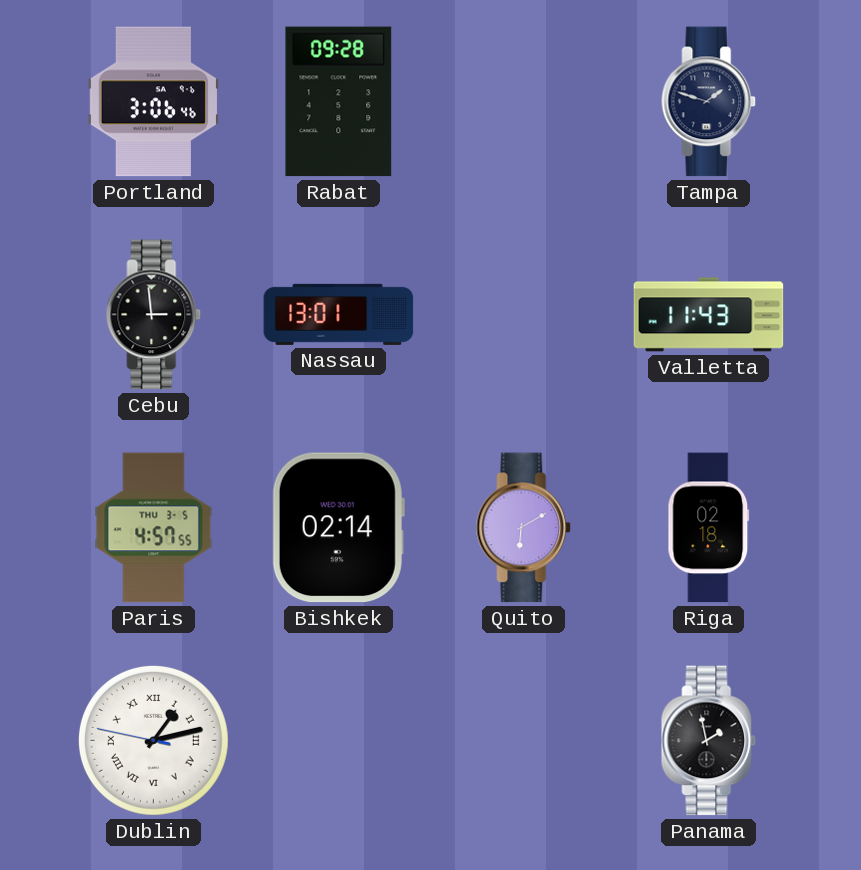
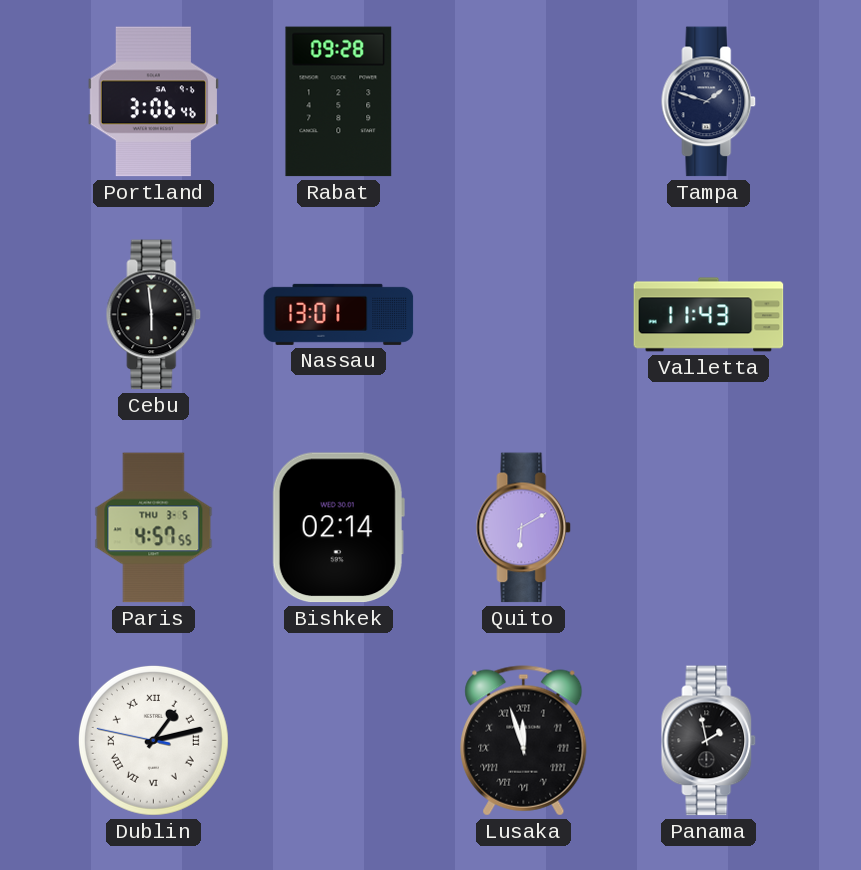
Cebu: 2:59 -> 5:59
Riga: 02:18 -> none
Lusaka: none -> 11:57
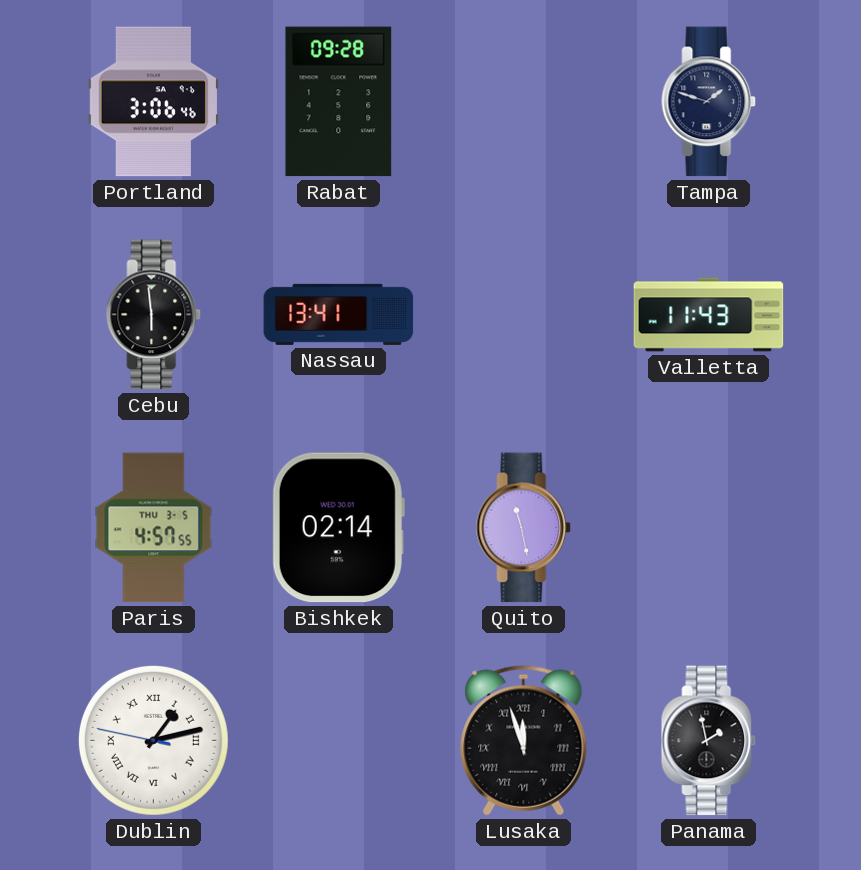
Nassau: 13:01 -> 13:41
Quito: 6:10 -> 11:28
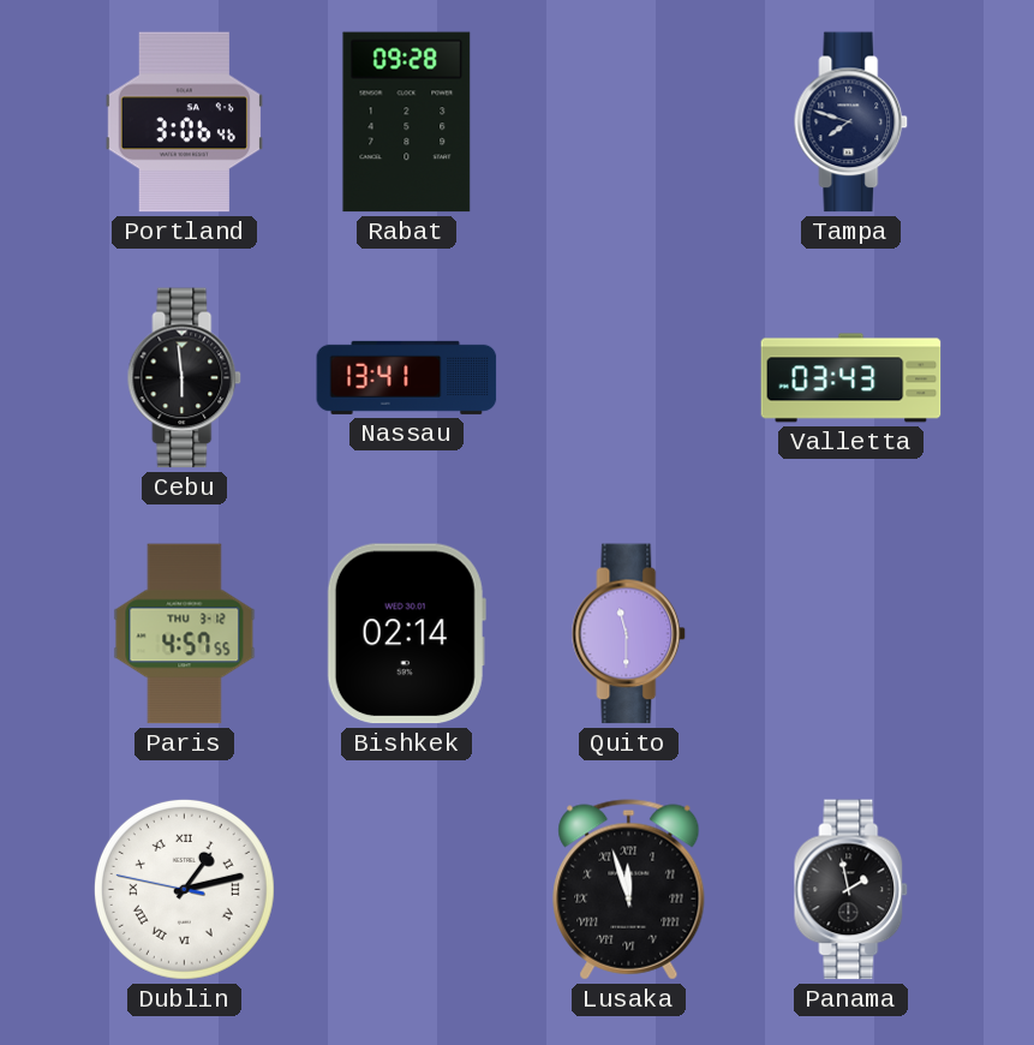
Tampa: 1:48 -> 7:48
Valletta: 11:43 -> 03:43
Paris date: THU 3-5 -> THU 3-12
Quito: 11:28 -> 11:30
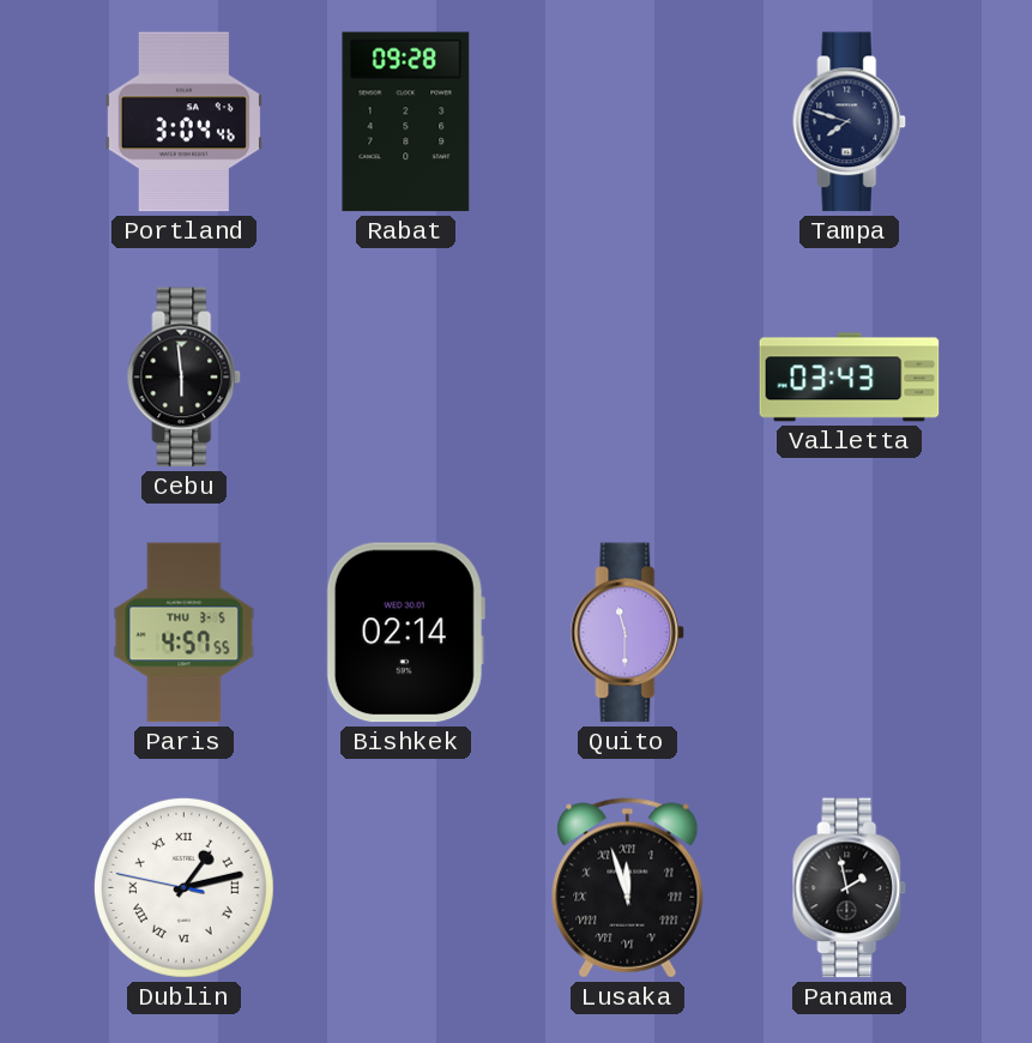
Portland: 3:06 -> 3:04
Nassau: 13:41 -> none
Paris date: THU 3-12 -> THU 3-5
